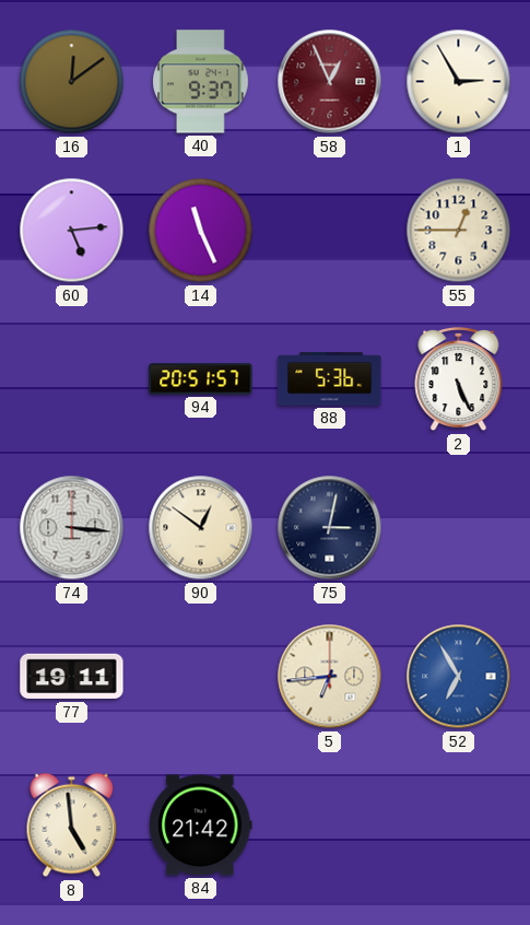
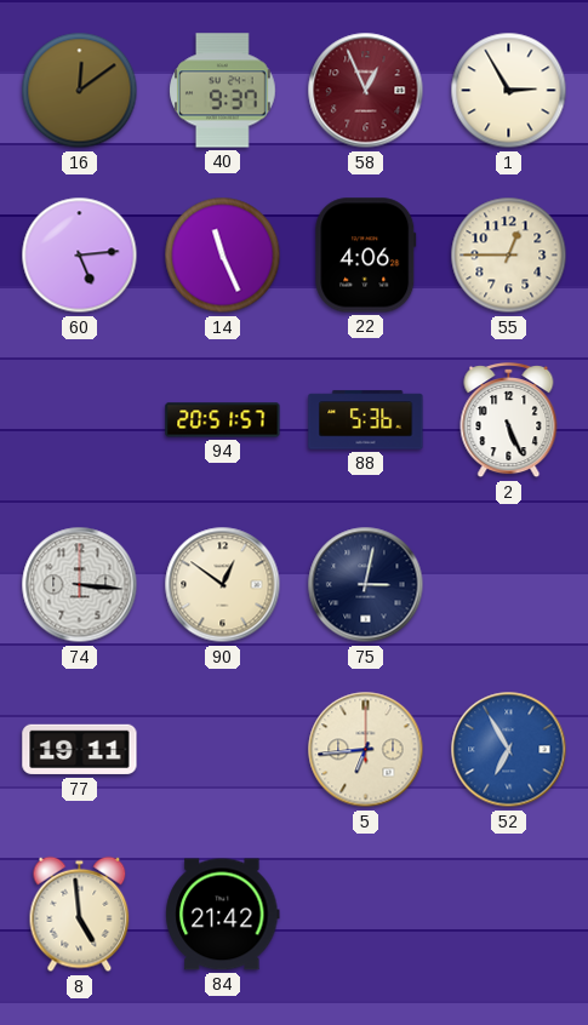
22: none -> 4:06
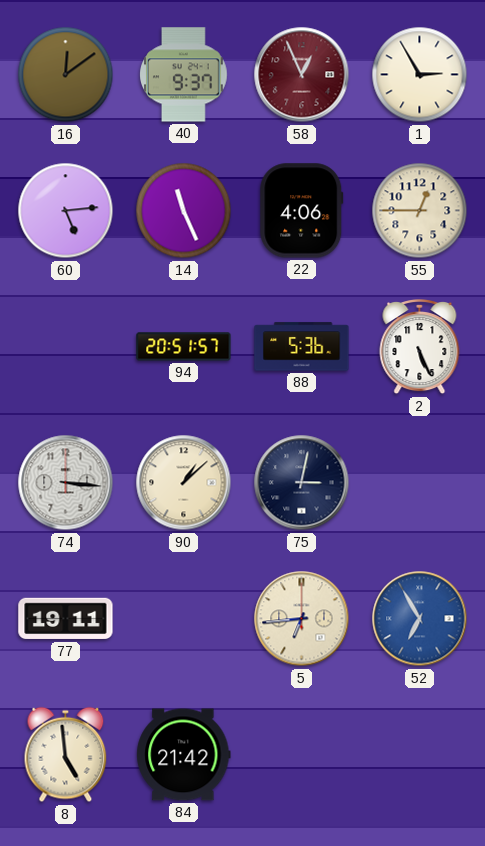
90: 12:51 -> 1:08
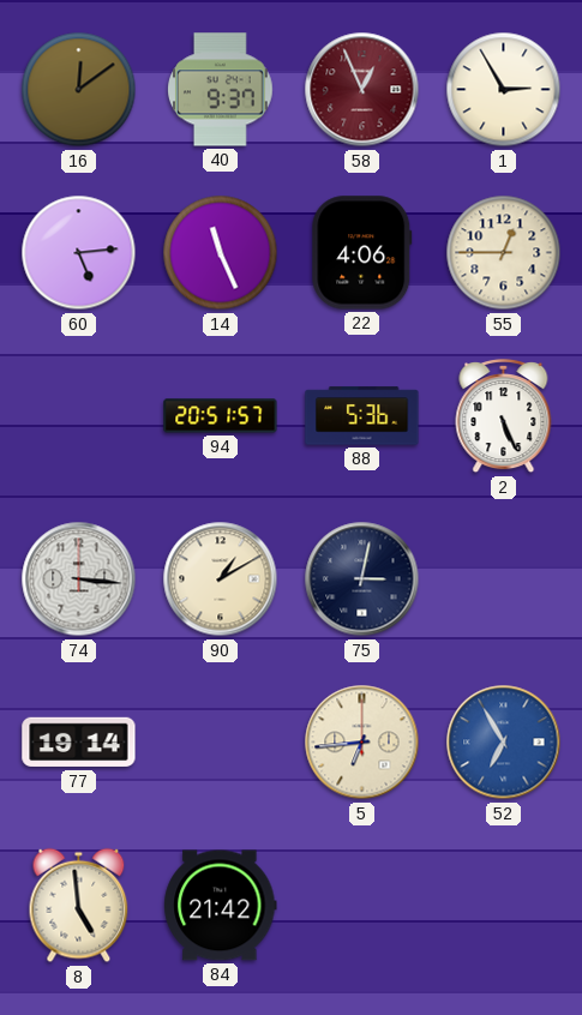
90: 1:08 -> 1:10
77: 19:11 -> 19:14
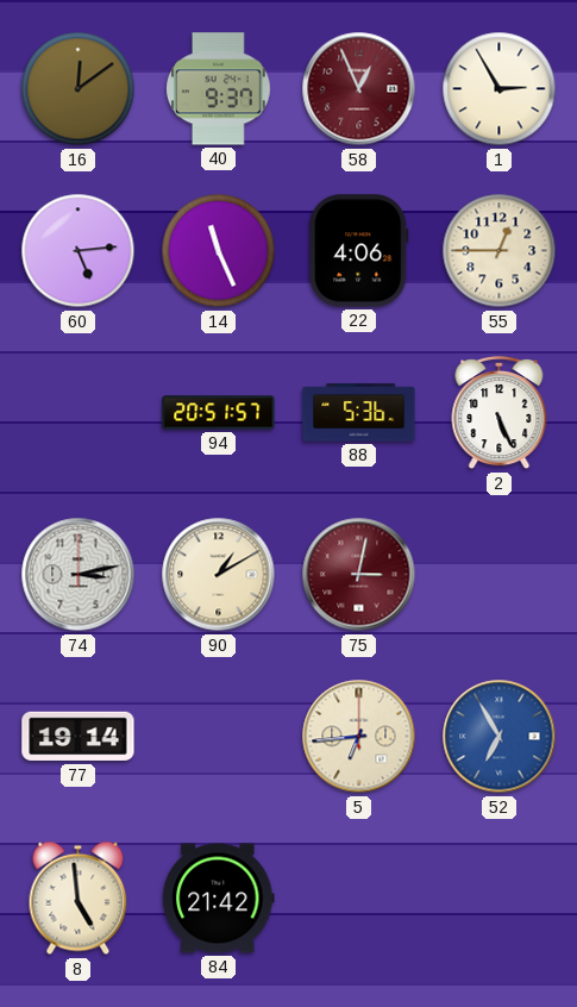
74: 3:16 -> 3:13
75 dial: navy -> burgundy
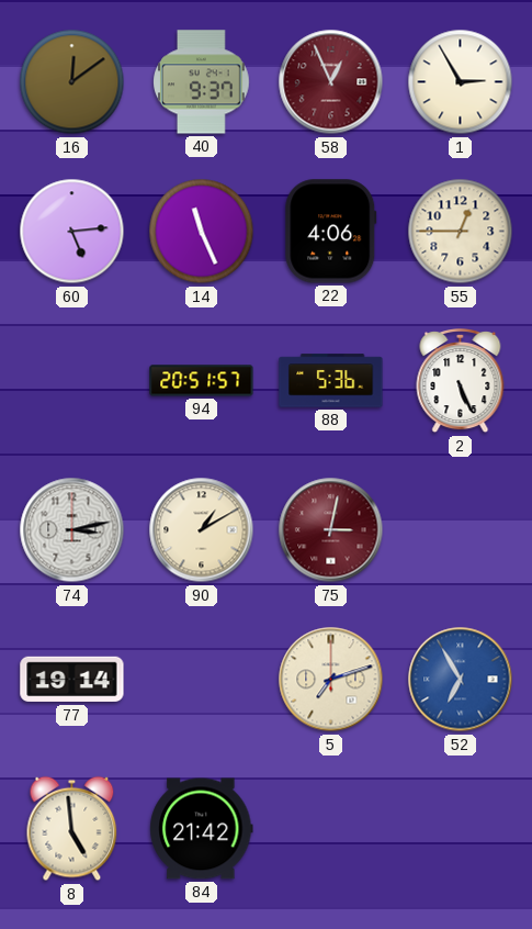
5: 6:44 -> 7:12
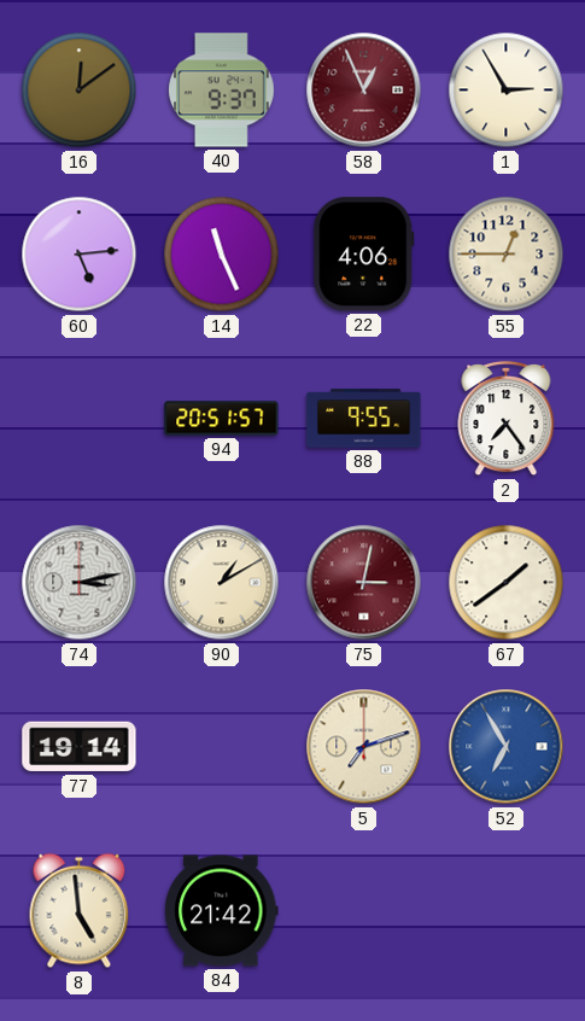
88: 5:36 -> 9:55
2: 5:26 -> 7:24
67: none -> 1:39
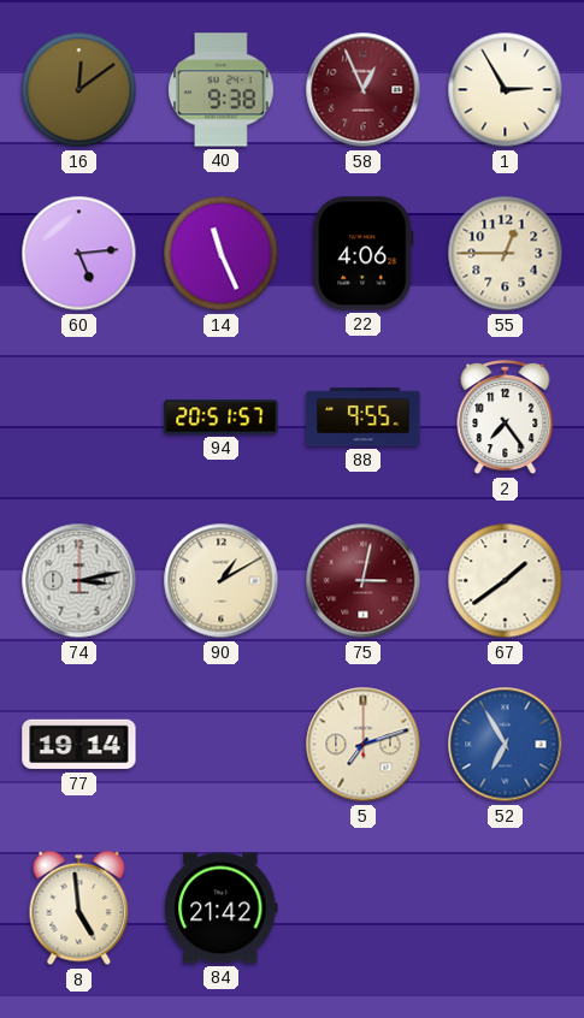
40: 9:37 -> 9:38
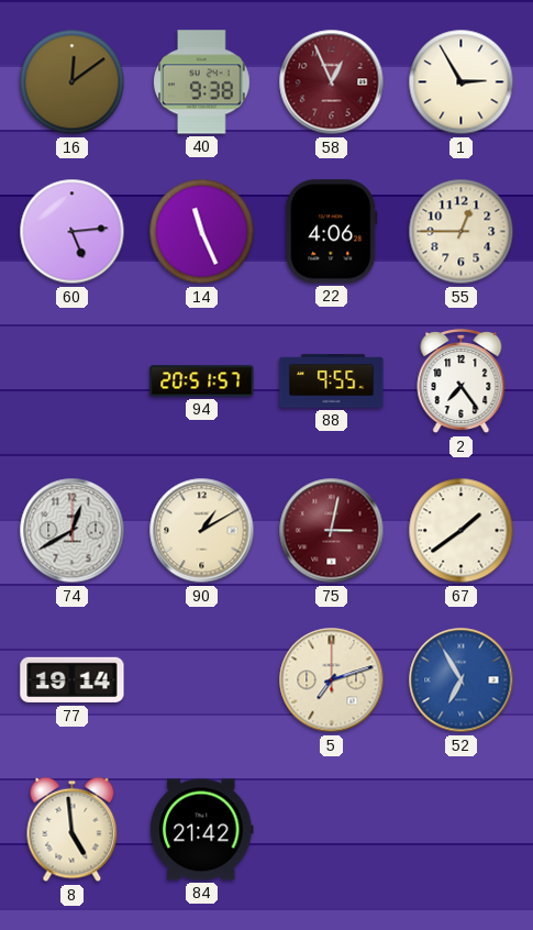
74: 3:13 -> 12:40
